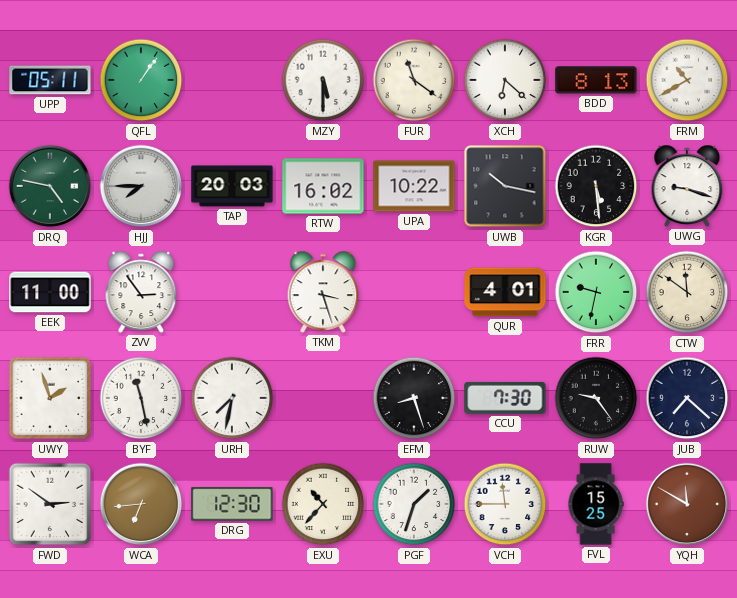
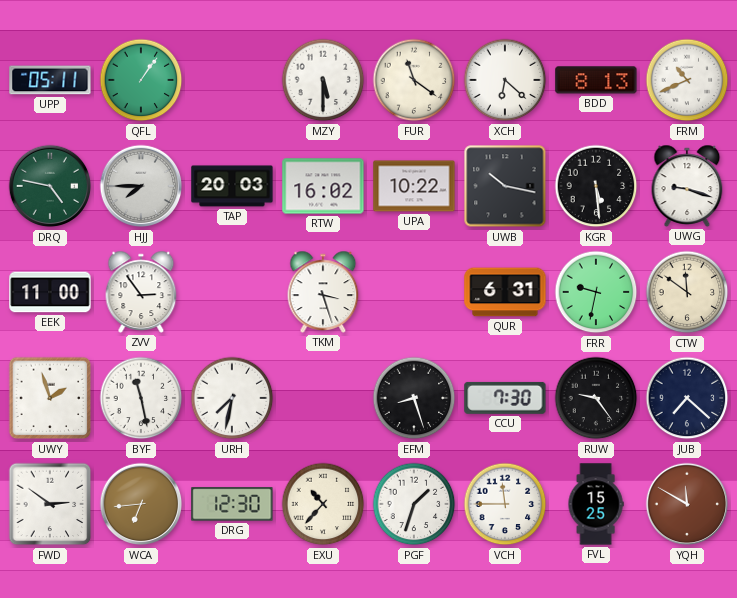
FRM: 10:40 -> 10:41
QUR: 4:01 -> 6:31
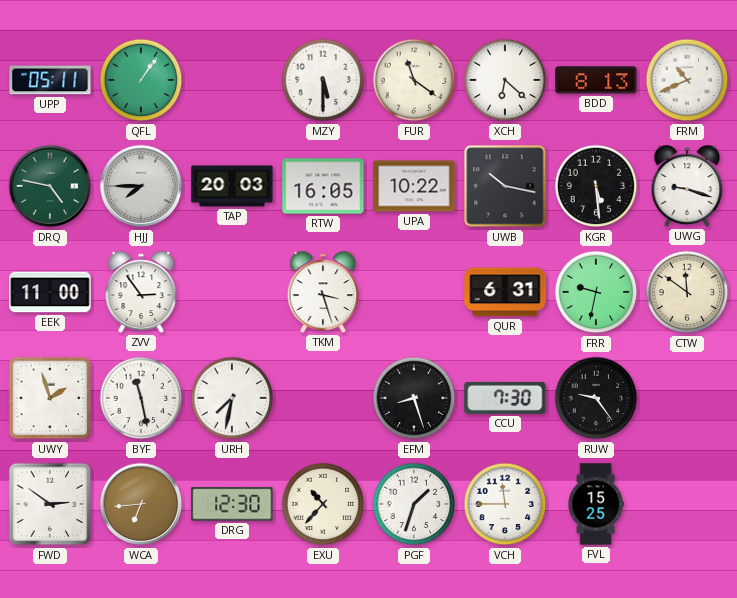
RTW: 16:02 -> 16:05
JUB: 7:22 -> none
YQH: 11:50 -> none
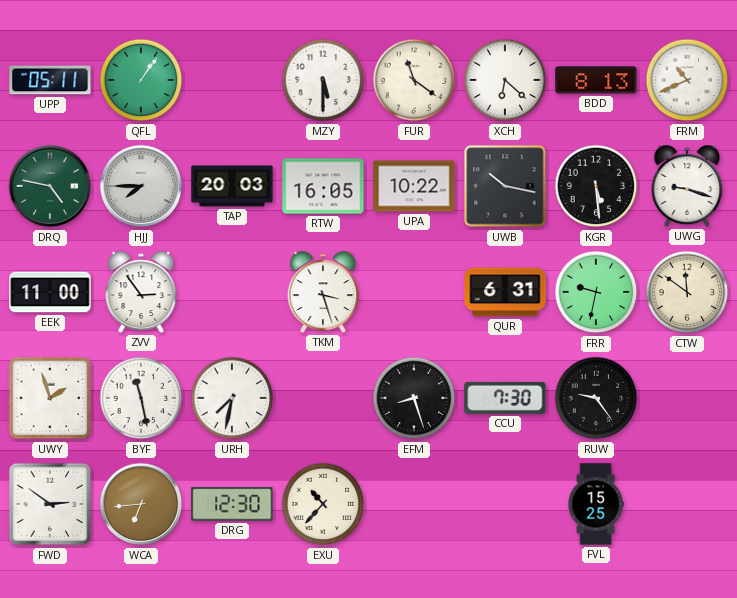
PGF: 1:33 -> none
VCH: 11:45 -> none
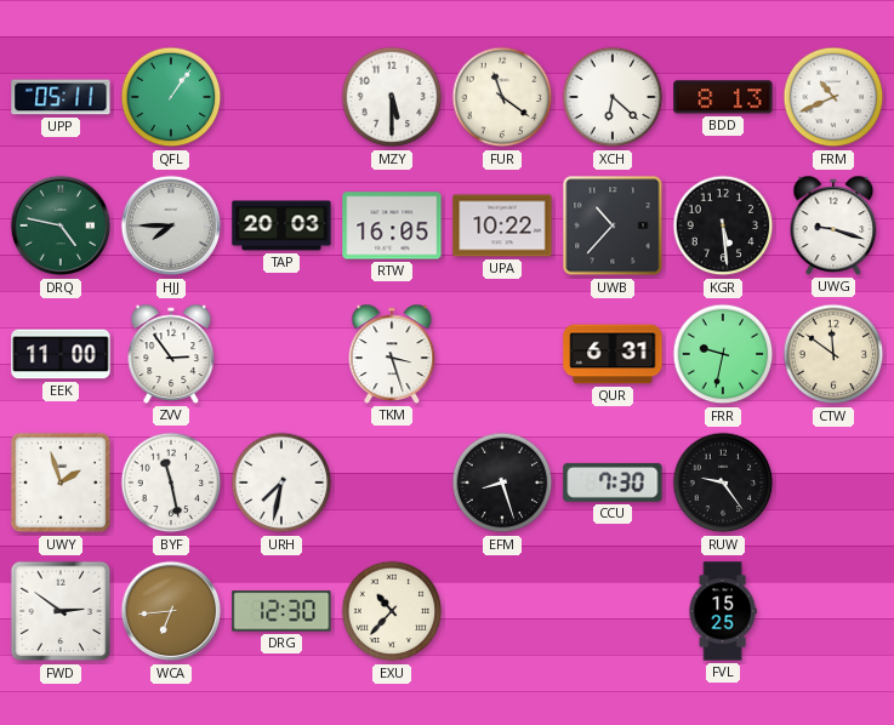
UWB: 10:17 -> 10:37
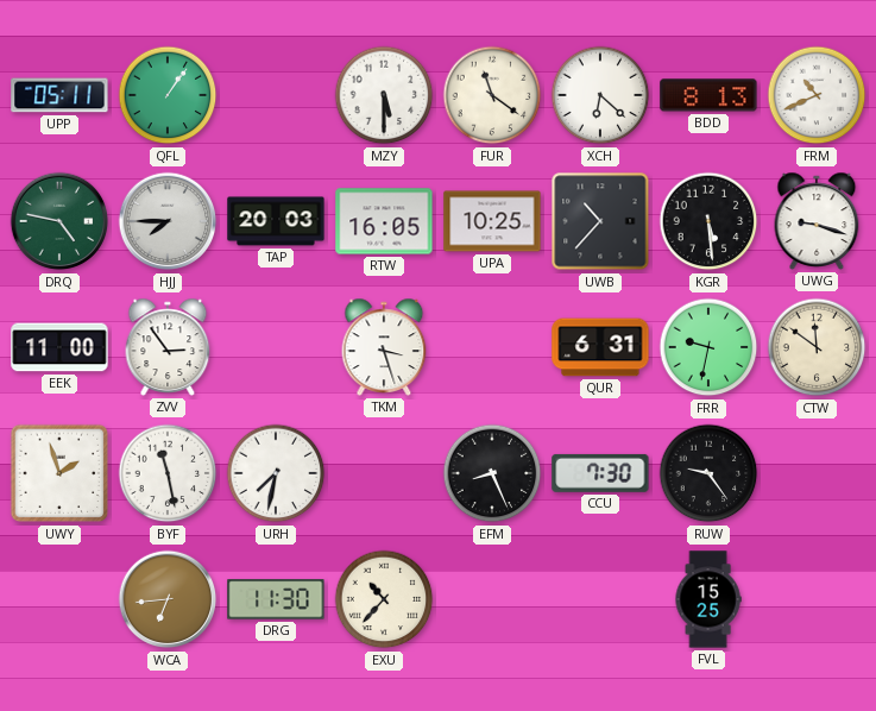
UPA: 10:22 -> 10:25
EFM: 8:27 -> 8:26
FWD: 2:51 -> none
DRG: 12:30 -> 11:30
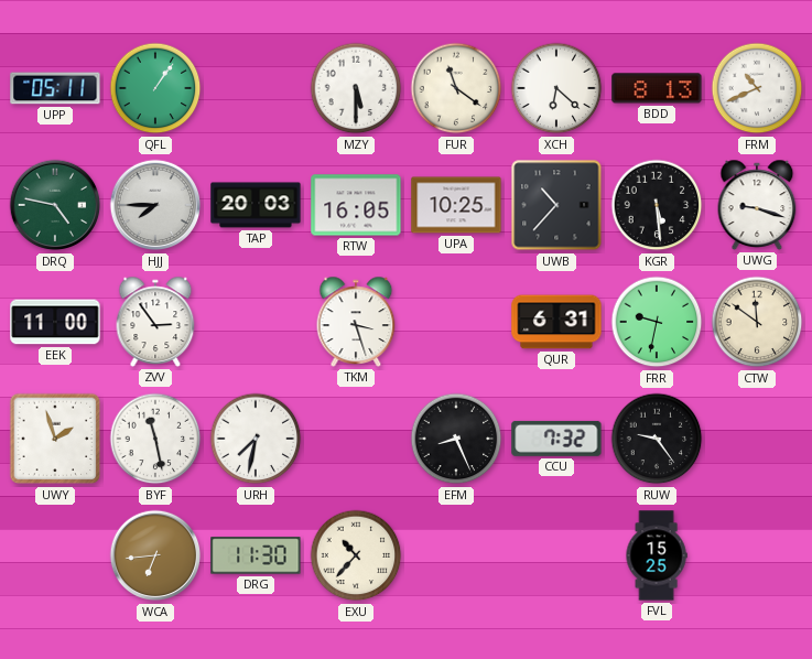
CCU: 7:30 -> 7:32
